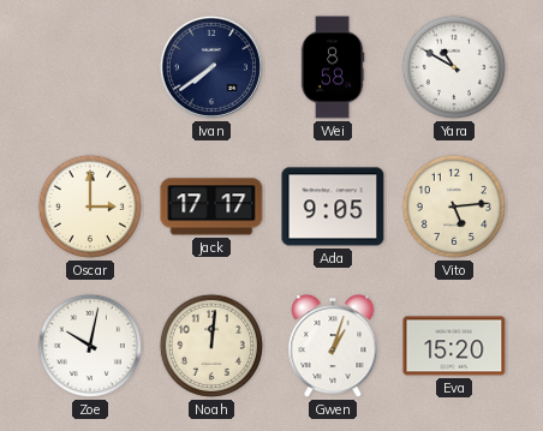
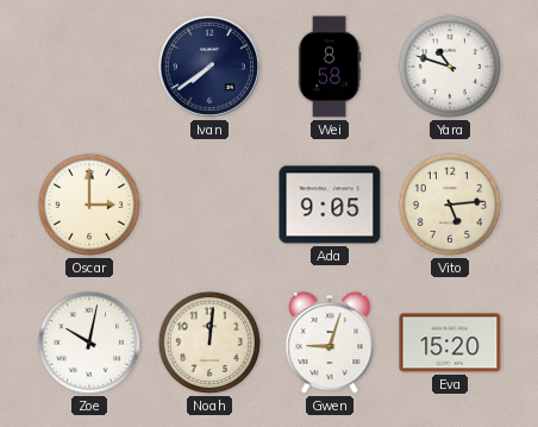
Yara: 10:50 -> 10:48
Jack: 17:17 -> none
Gwen: 1:03 -> 9:03
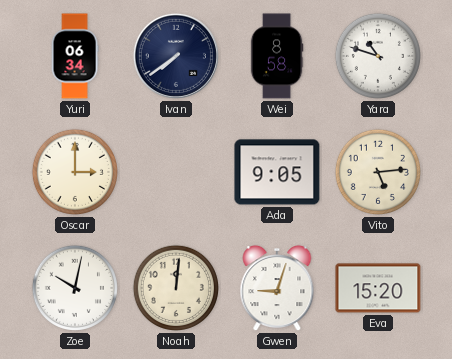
Yuri: none -> 06:34
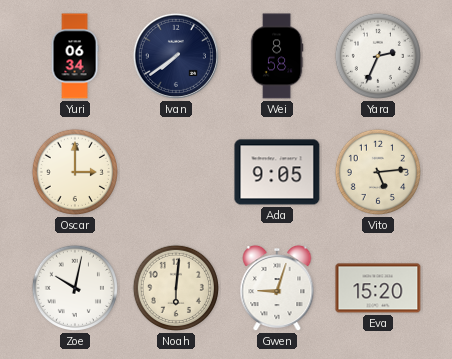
Yara: 10:48 -> 2:34
Noah: 12:01 -> 6:01
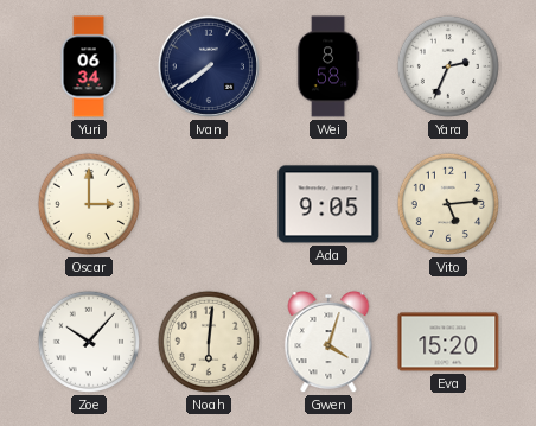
Zoe: 10:02 -> 10:07
Gwen: 9:03 -> 4:03
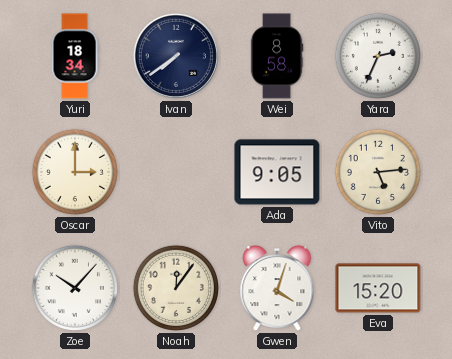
Yuri: 06:34 -> 18:34
Noah: 6:01 -> 12:06
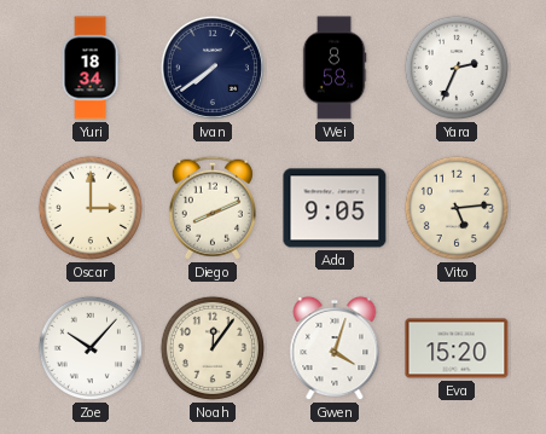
Diego: none -> 8:11
